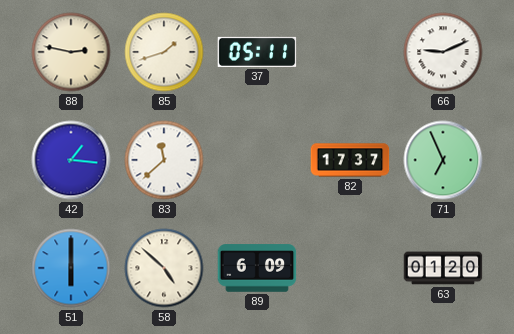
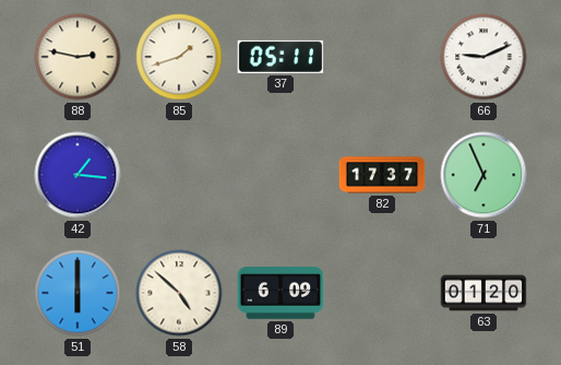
83: 11:38 -> none
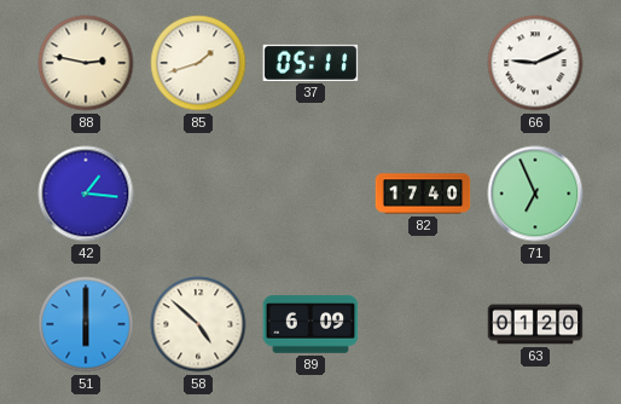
82: 17:37 -> 17:40
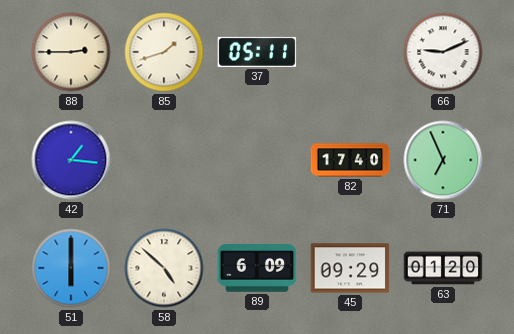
88: 2:47 -> 2:45
45: none -> 09:29
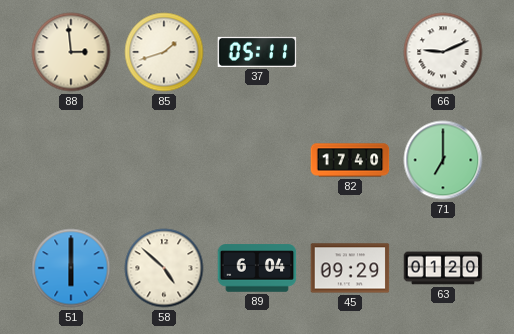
88: 2:45 -> 2:59
42: 1:16 -> none
71: 6:56 -> 7:00
89: 6:09 -> 6:04
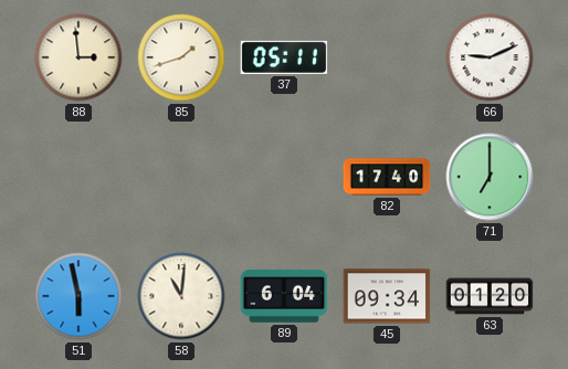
51: 6:00 -> 5:58
58: 4:52 -> 11:01
45: 09:29 -> 09:34
